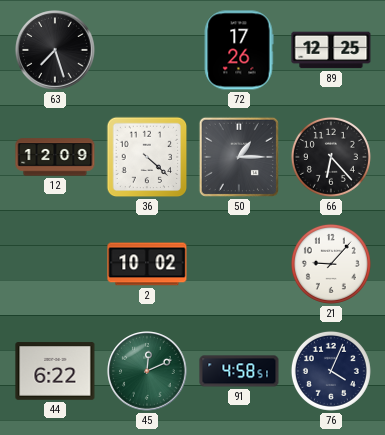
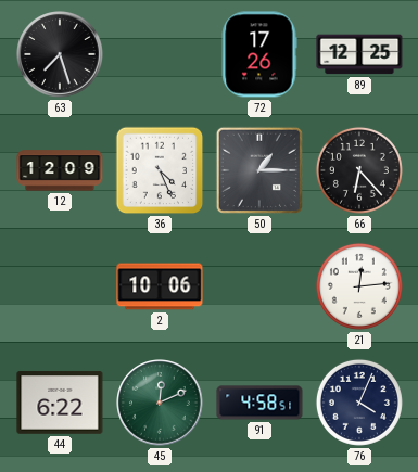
36: 4:22 -> 4:26
2: 10:02 -> 10:06
21: 9:07 -> 12:14
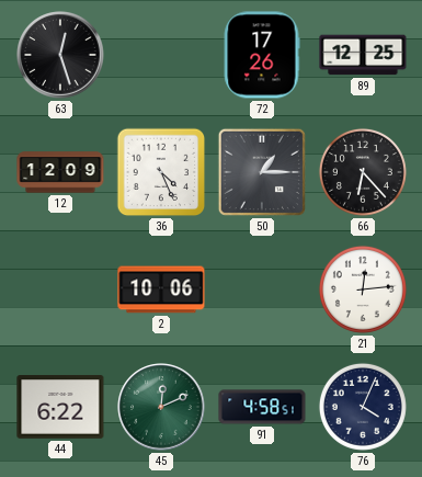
63: 7:27 -> 12:27
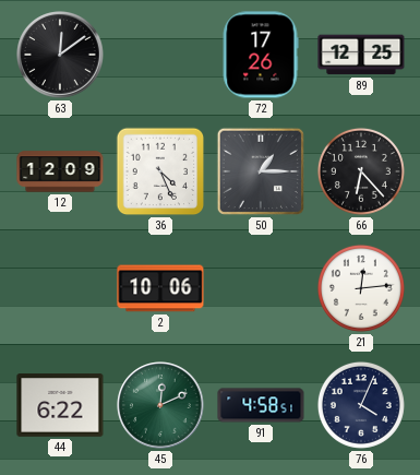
63: 12:27 -> 12:09
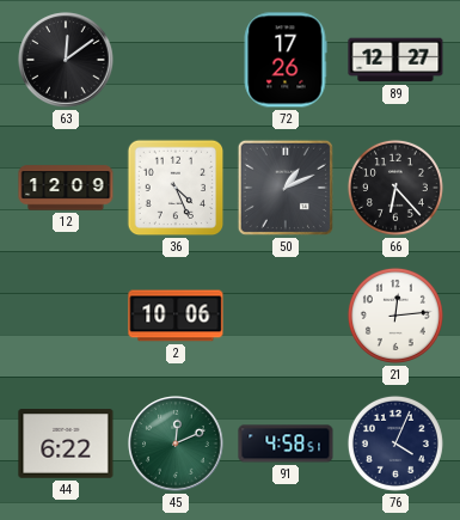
89: 12:25 -> 12:27
50: 1:15 -> 1:11
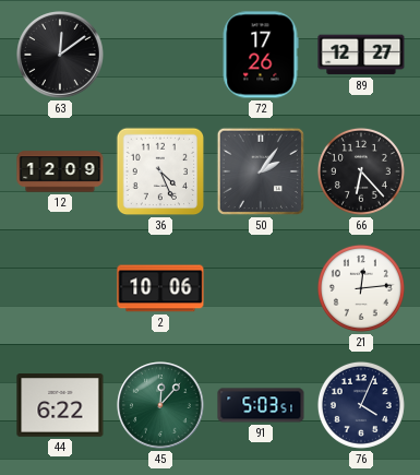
50: 1:11 -> 2:06
45: 12:11 -> 12:07
91: 4:58 -> 5:03
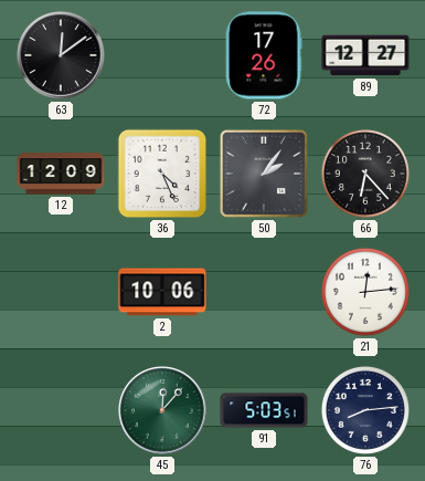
44: 6:22 -> none
76: 4:04 -> 8:14
